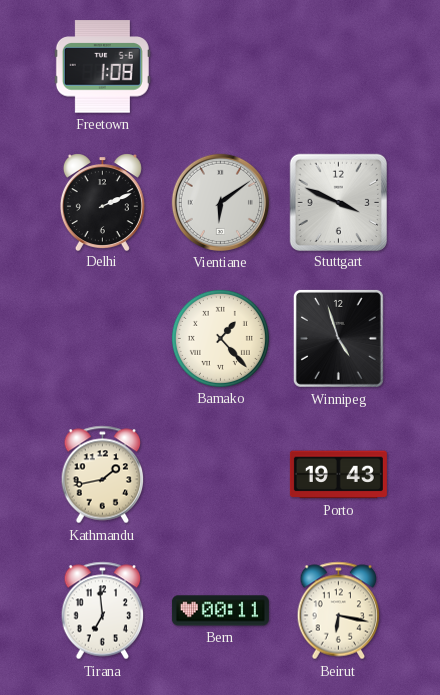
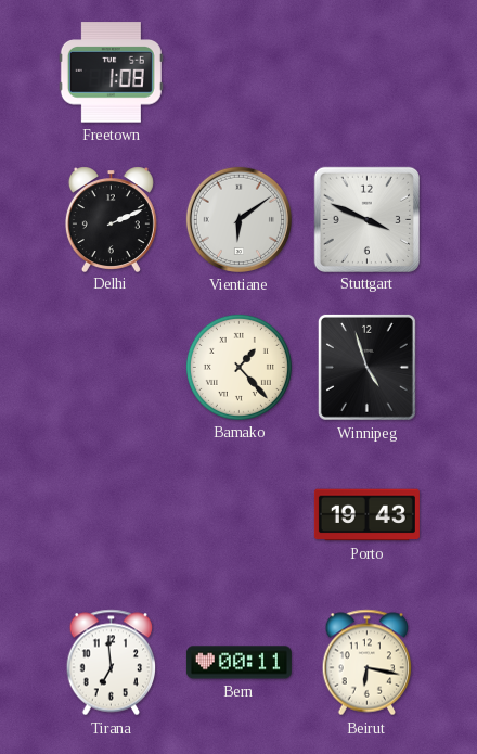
Kathmandu: 1:43 -> none
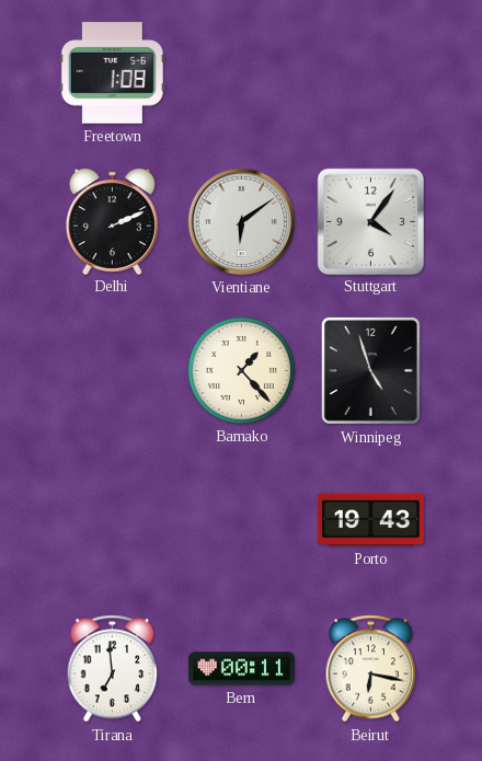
Stuttgart: 3:49 -> 4:06
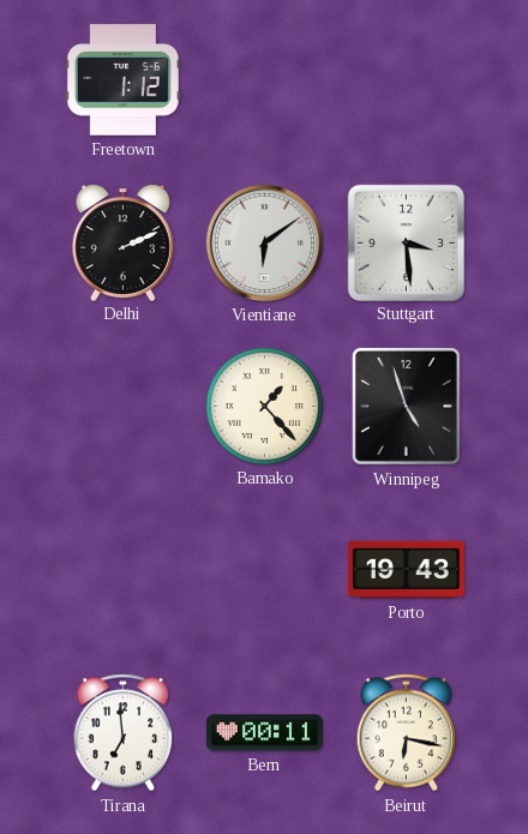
Freetown: 1:08 -> 1:12
Stuttgart: 4:06 -> 3:29
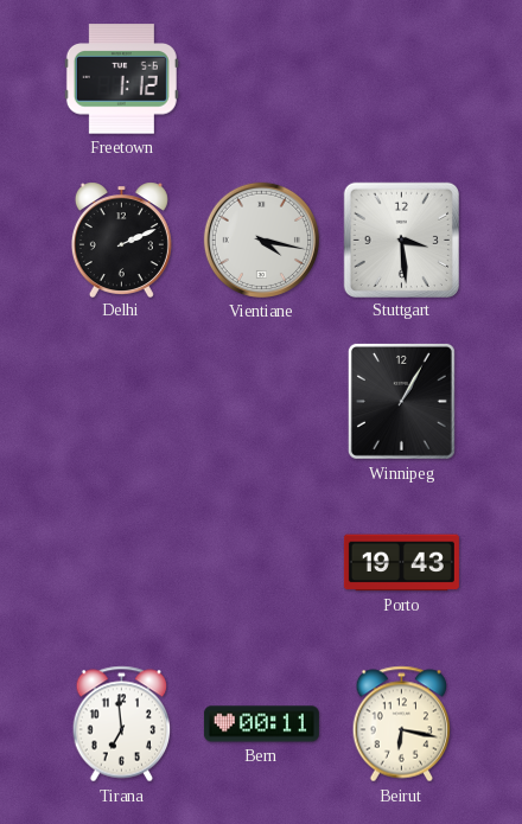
Vientiane: 6:09 -> 4:17
Bamako: 1:23 -> none
Winnipeg: 4:57 -> 1:05
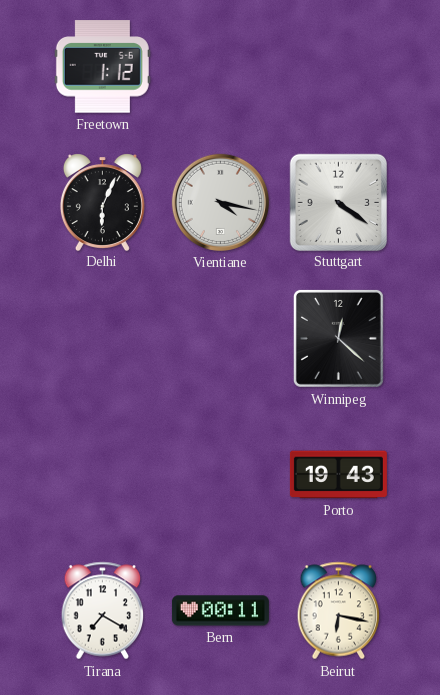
Delhi: 2:11 -> 6:04
Stuttgart: 3:29 -> 4:21
Winnipeg: 1:05 -> 12:22
Tirana: 6:59 -> 7:20
